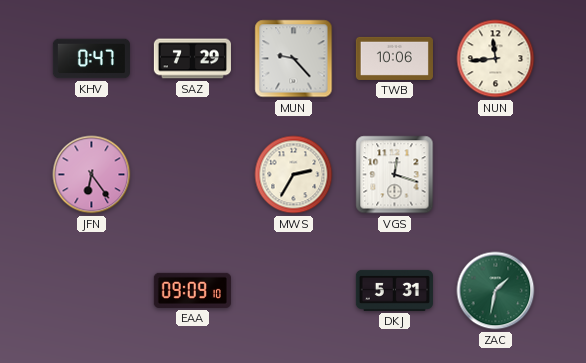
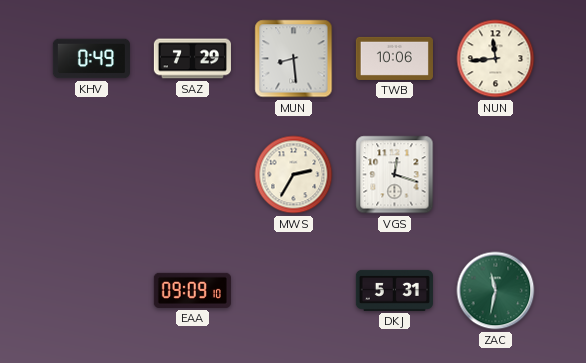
KHV: 0:47 -> 0:49
MUN: 9:23 -> 8:29
JFN: 6:24 -> none
ZAC: 1:32 -> 11:32
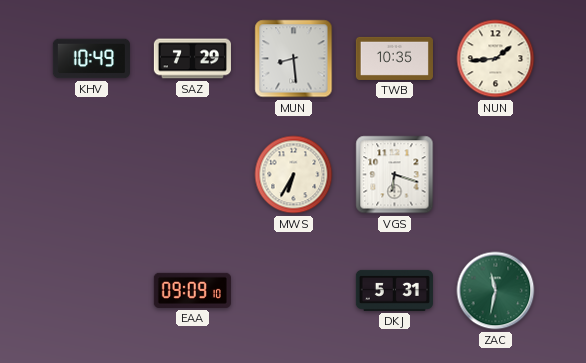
KHV: 0:49 -> 10:49
TWB: 10:06 -> 10:35
NUN: 11:44 -> 1:44
MWS: 2:35 -> 6:35
VGS: 12:18 -> 6:18
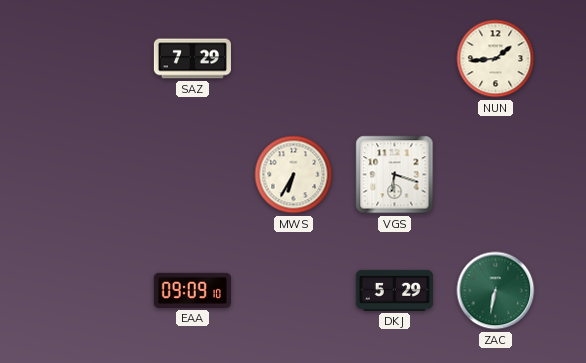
KHV: 10:49 -> none
MUN: 8:29 -> none
TWB: 10:35 -> none
DKJ: 5:31 -> 5:29
ZAC: 11:32 -> 6:32
